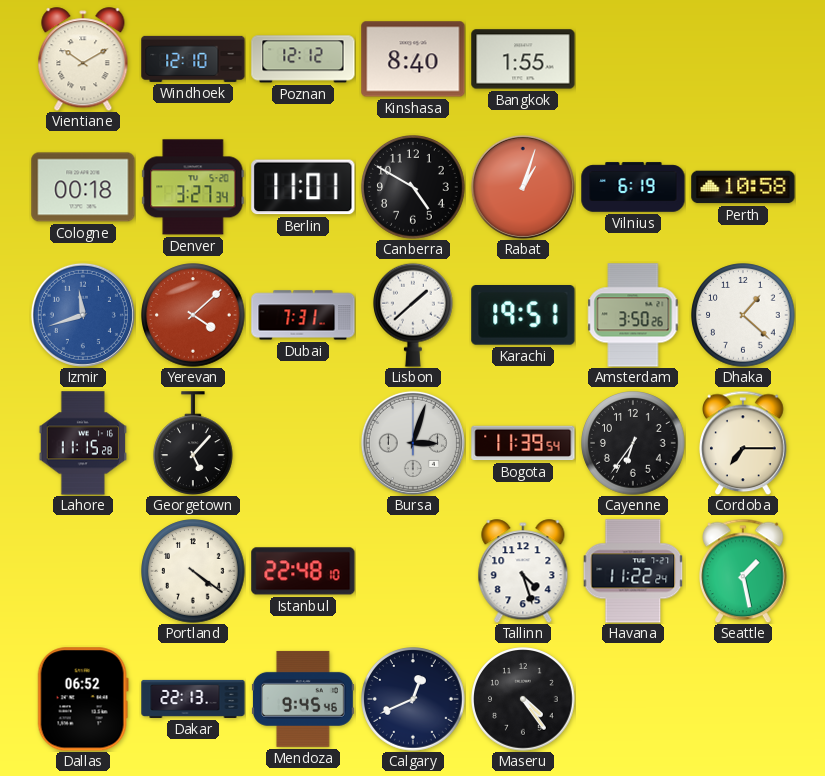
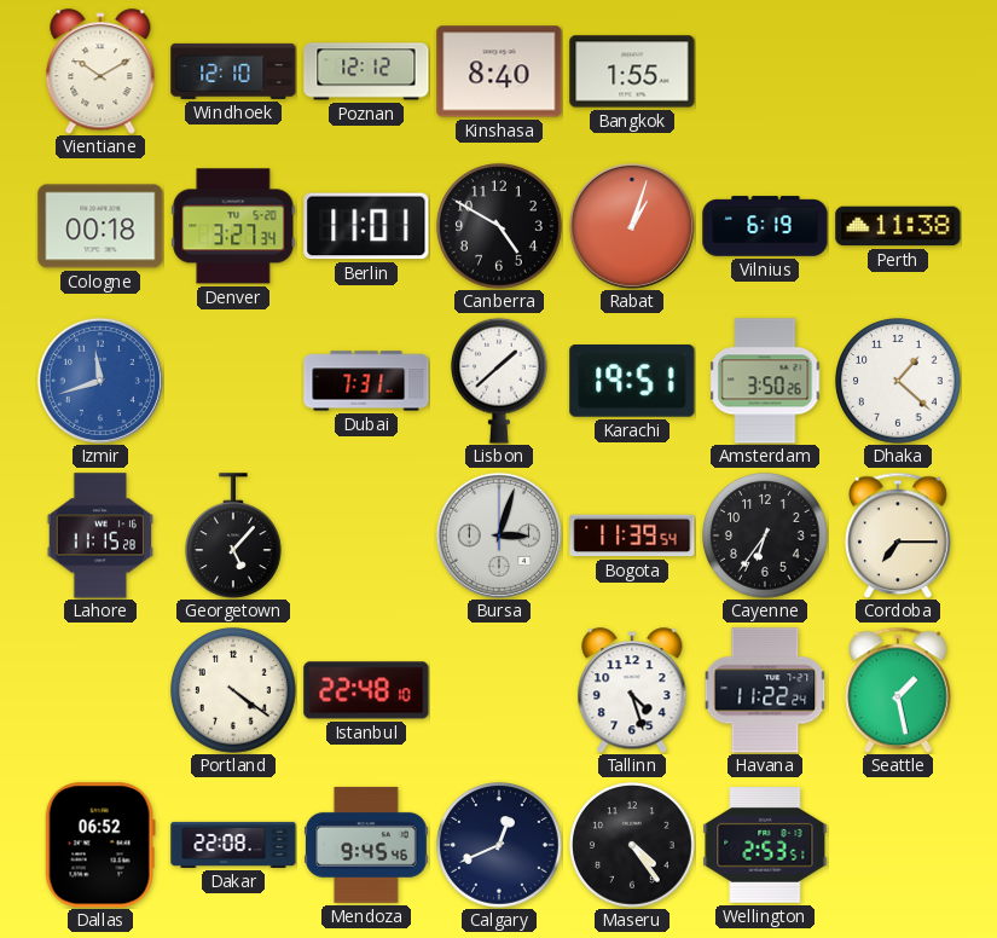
Perth: 10:58 -> 11:38
Yerevan: 4:08 -> none
Dakar: 22:13 -> 22:08
Wellington: none -> 2:53
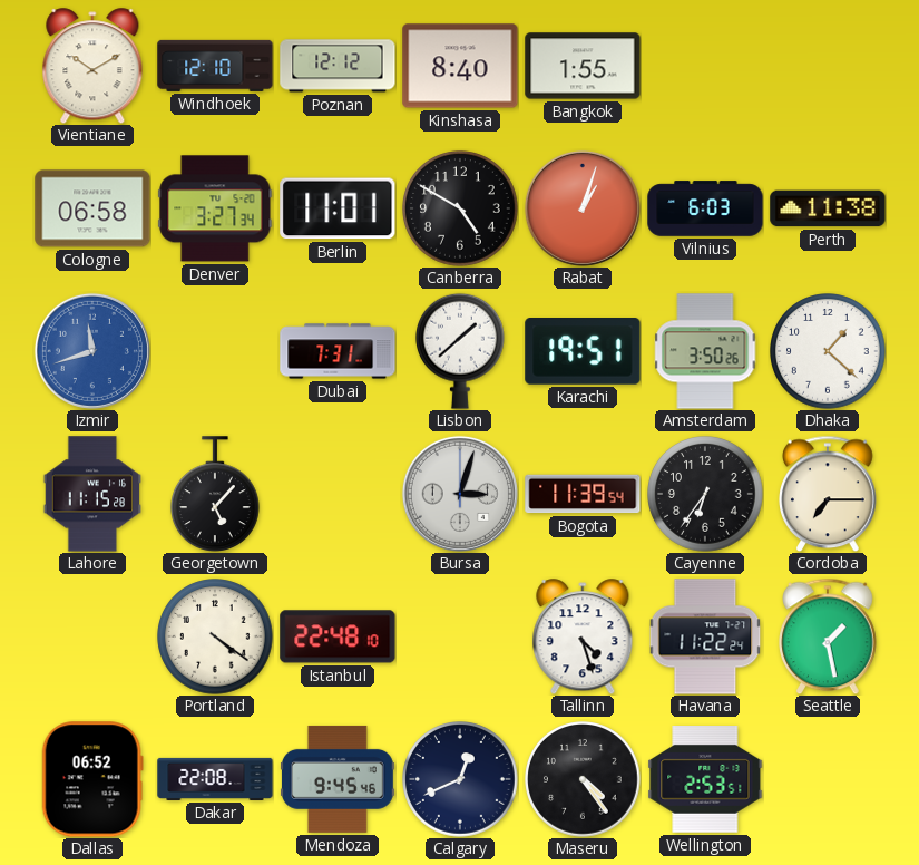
Cologne: 00:18 -> 06:58
Vilnius: 6:19 -> 6:03
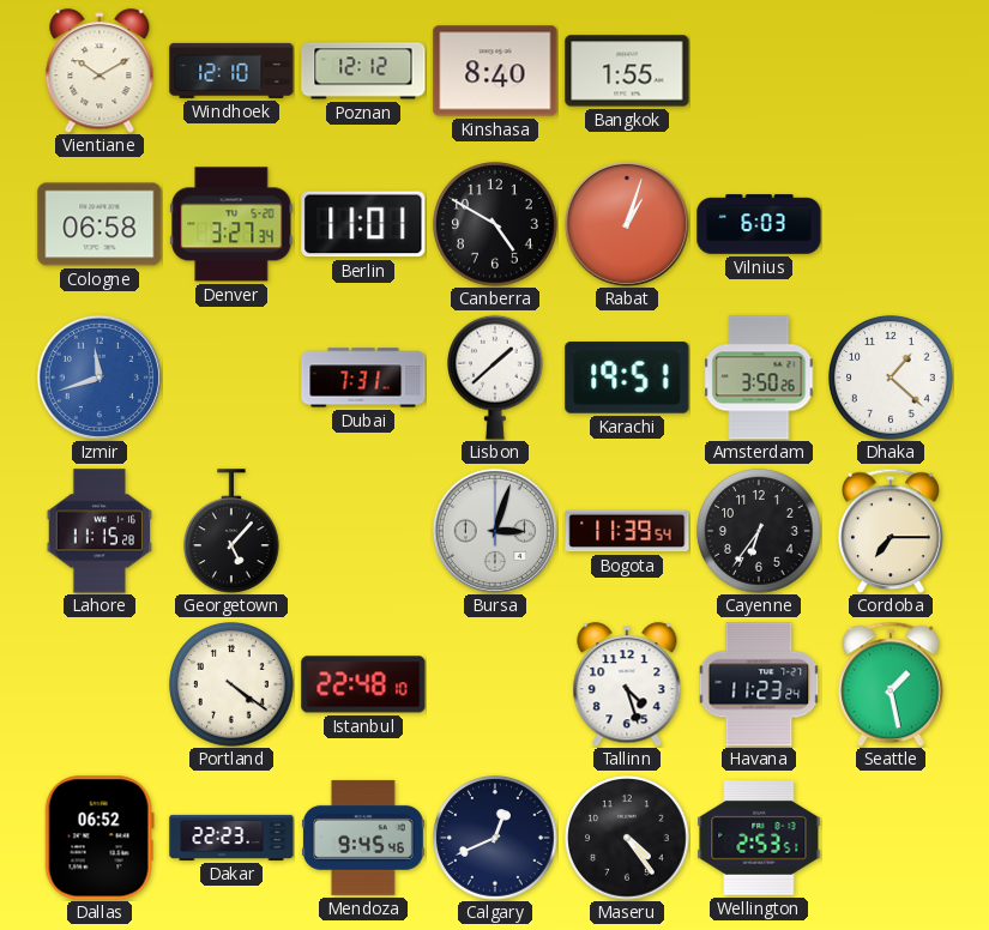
Perth: 11:38 -> none
Havana: 11:22 -> 11:23
Dakar: 22:08 -> 22:23
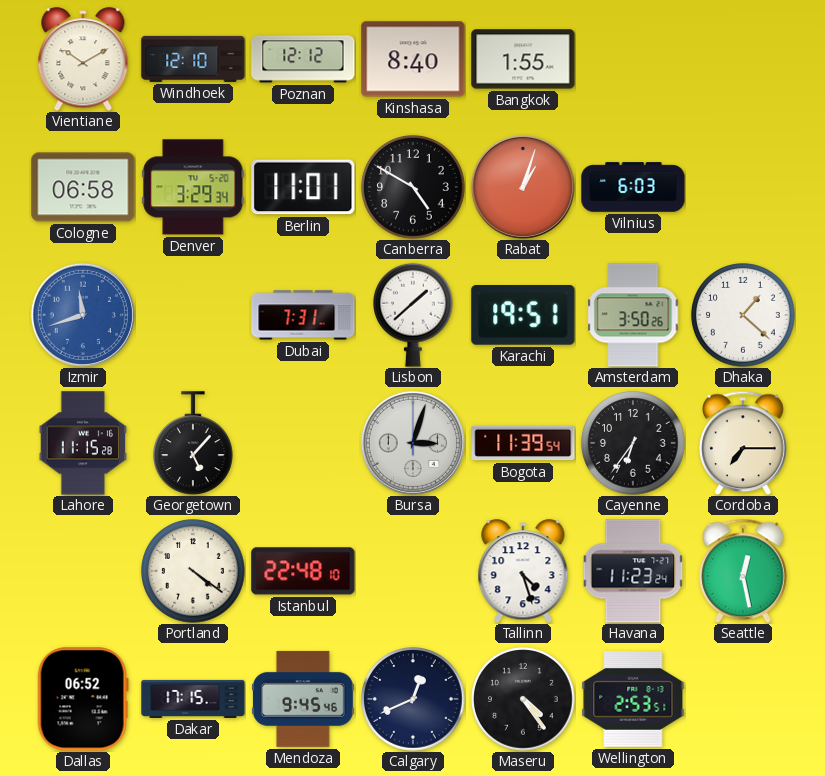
Denver: 3:27 -> 3:29
Seattle: 1:28 -> 12:28
Dakar: 22:23 -> 17:15
